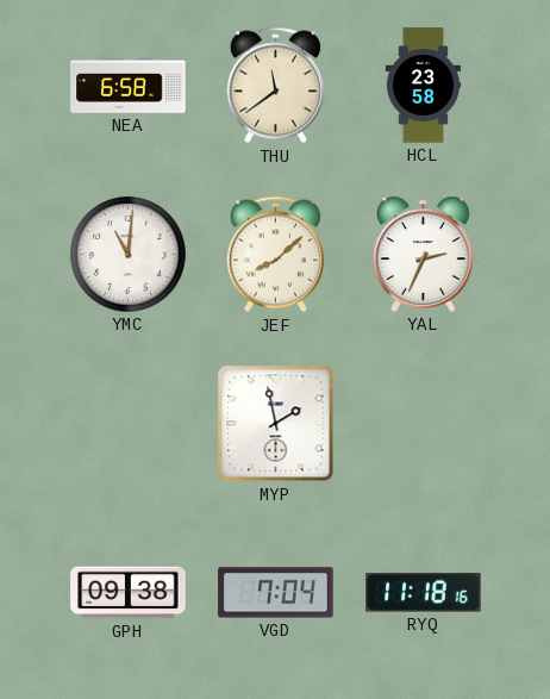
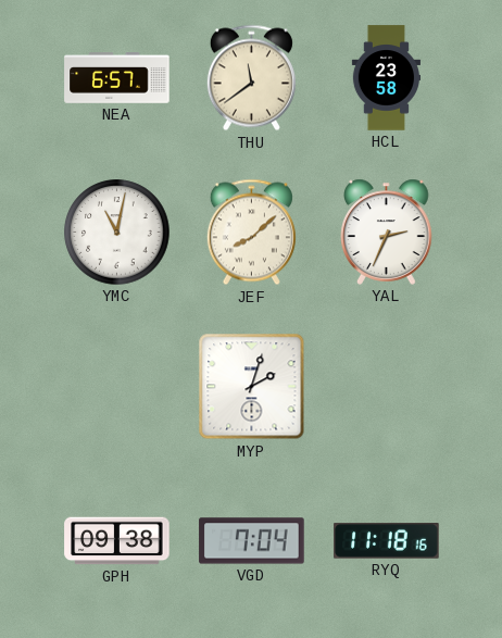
NEA: 6:58 -> 6:57
YMC: 11:01 -> 11:02
MYP: 1:58 -> 2:03
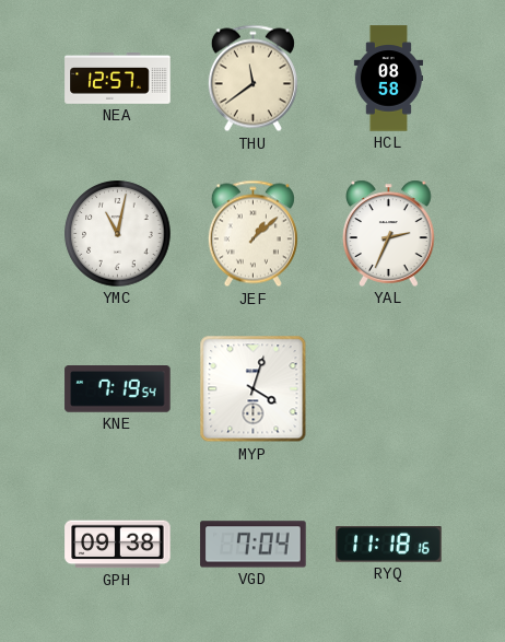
NEA: 6:57 -> 12:57
HCL: 23:58 -> 08:58
JEF: 8:08 -> 1:08
KNE: none -> 7:19
MYP: 2:03 -> 4:03
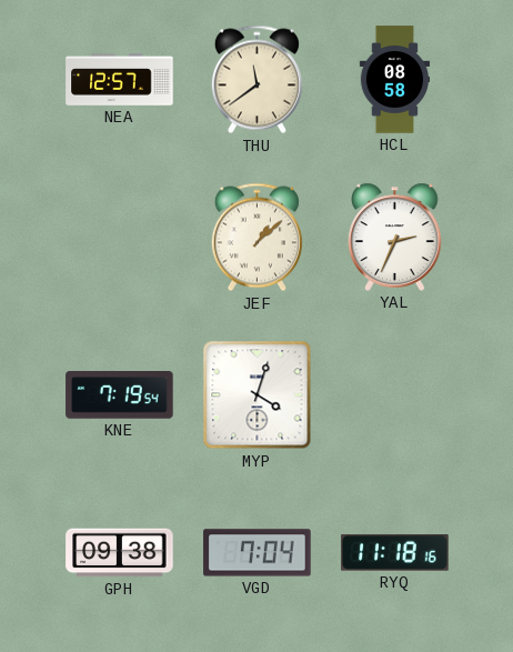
YMC: 11:02 -> none
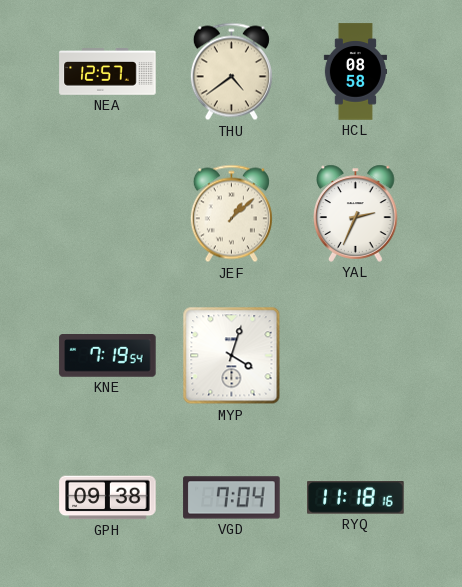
THU: 11:39 -> 4:39
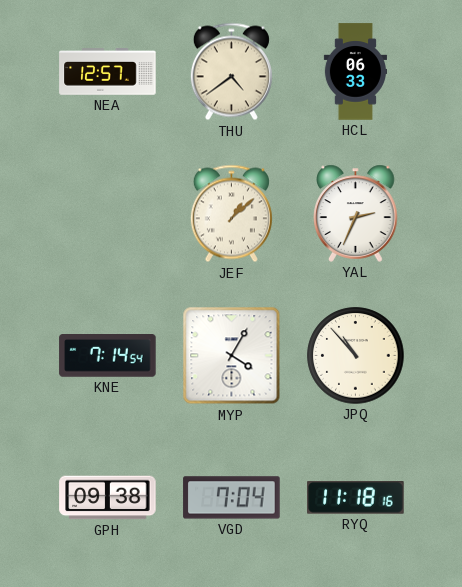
HCL: 08:58 -> 06:33
KNE: 7:19 -> 7:14
MYP: 4:03 -> 4:05
JPQ: none -> 10:53
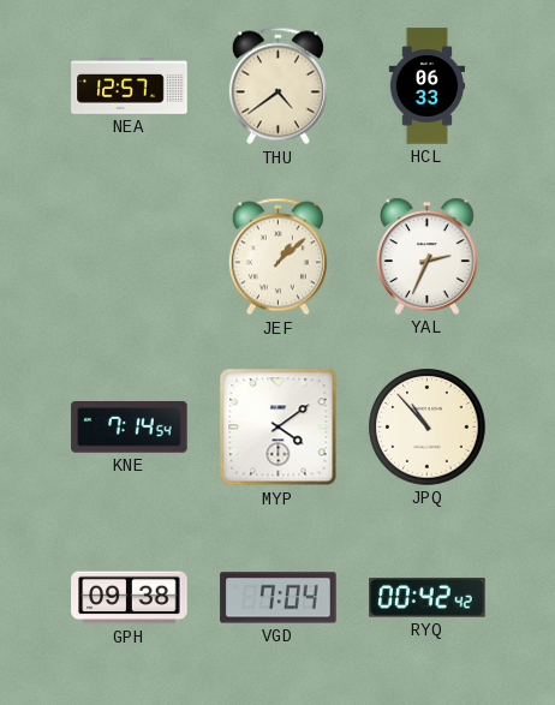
MYP: 4:05 -> 4:09
RYQ: 11:18 -> 00:42
